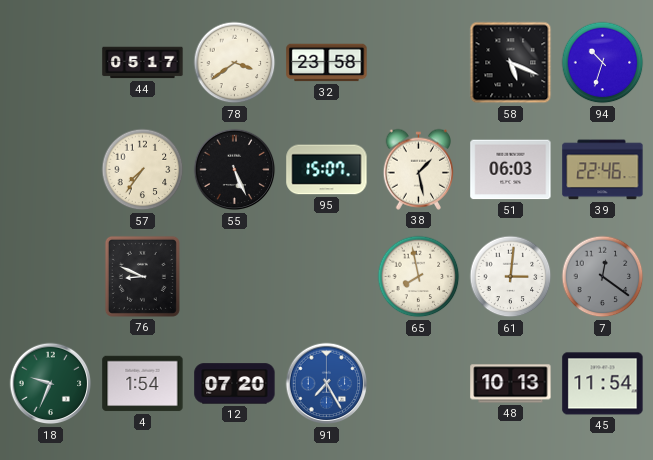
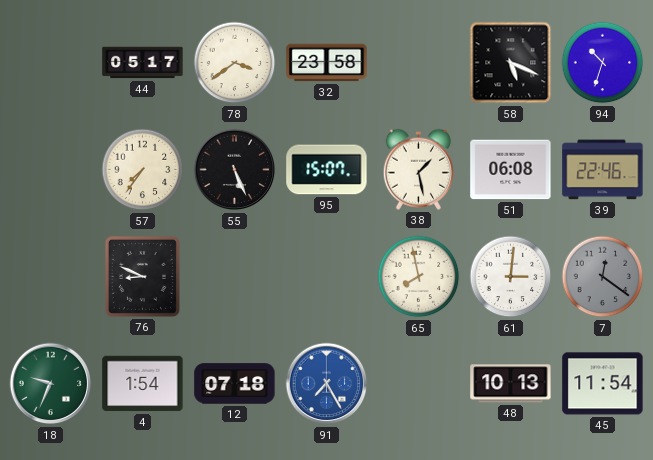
51: 06:03 -> 06:08
12: 07:20 -> 07:18
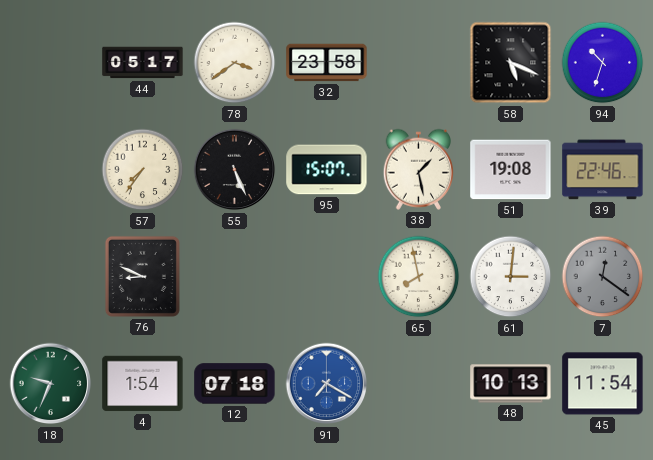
51: 06:08 -> 19:08
91: 7:25 -> 7:20
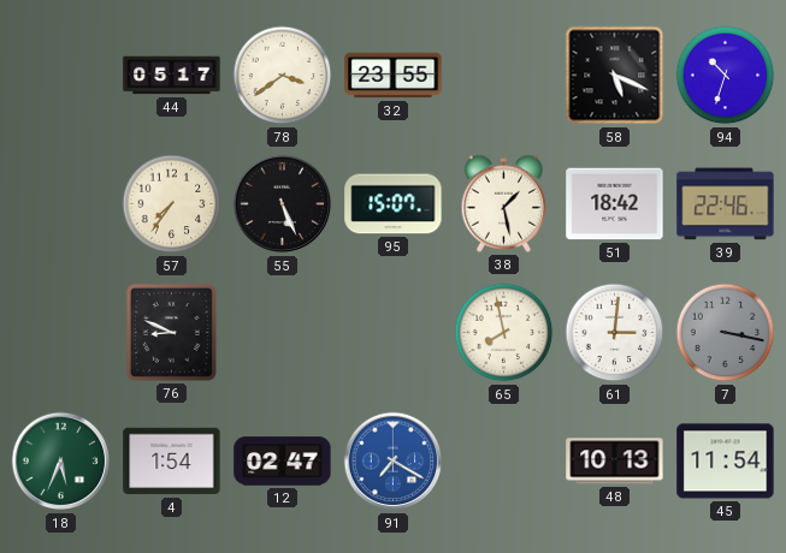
32: 23:58 -> 23:55
51: 19:08 -> 18:42
7: 12:21 -> 3:17
18: 9:34 -> 5:34
12: 07:18 -> 02:47
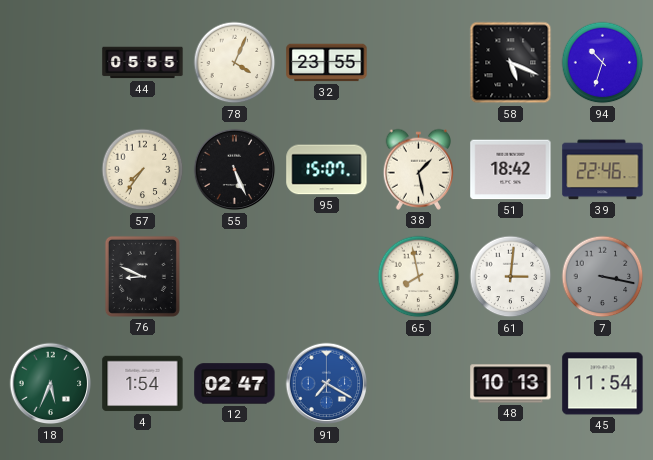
44: 05:17 -> 05:55
78: 3:39 -> 4:04
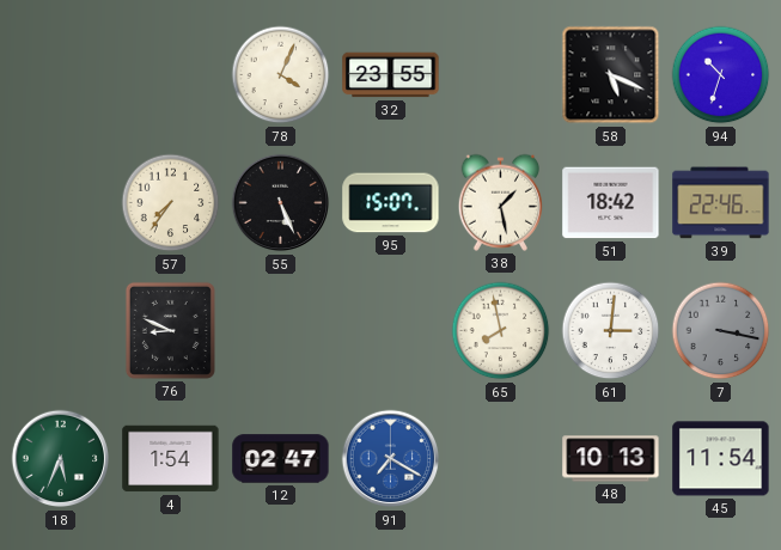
44: 05:55 -> none
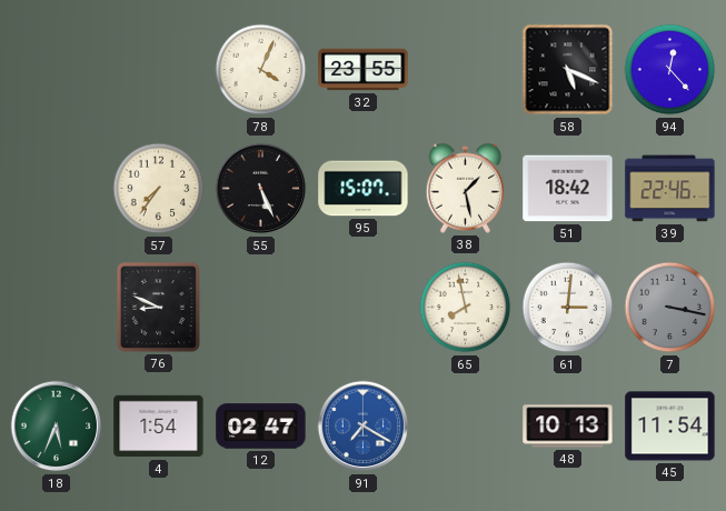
94: 10:33 -> 12:23
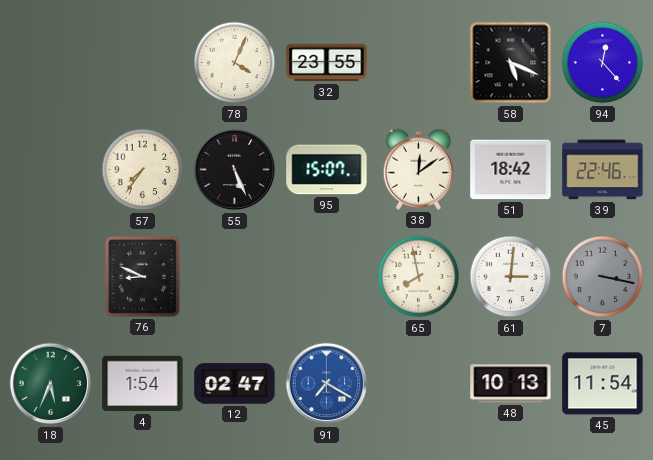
38: 1:28 -> 12:09
